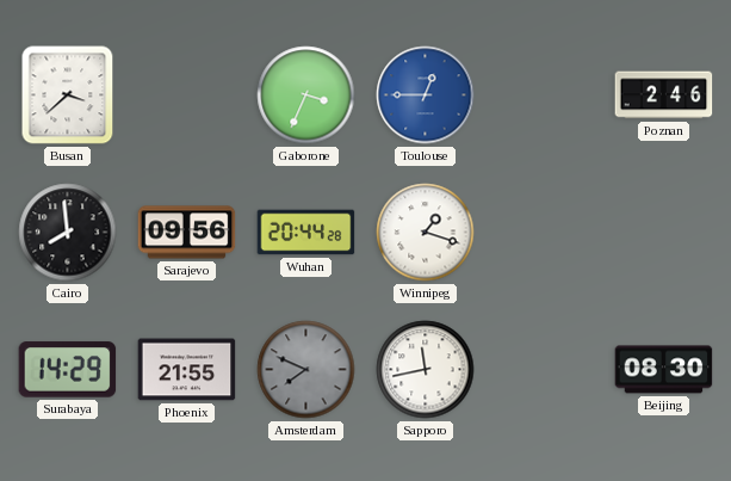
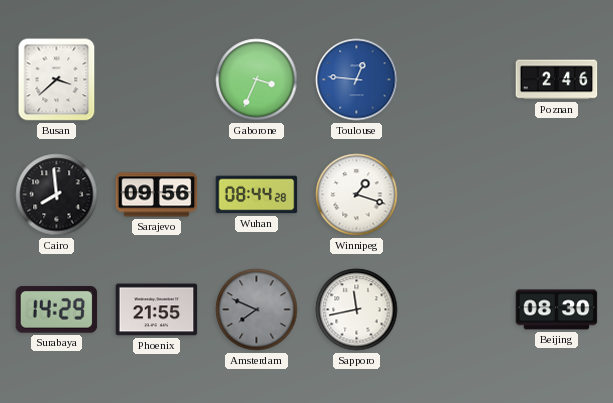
Toulouse: 12:45 -> 12:46
Wuhan: 20:44 -> 08:44
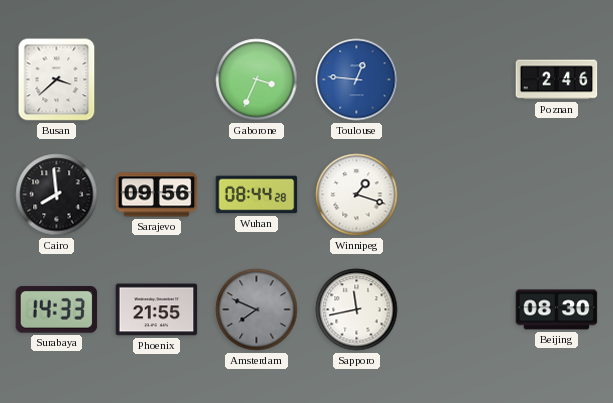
Surabaya: 14:29 -> 14:33
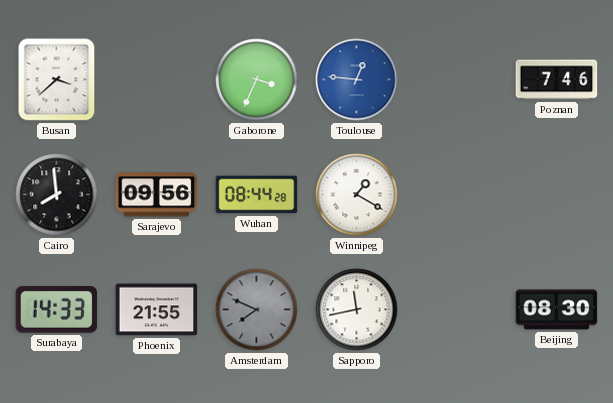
Poznan: 2:46 -> 7:46
Winnipeg: 1:18 -> 1:20
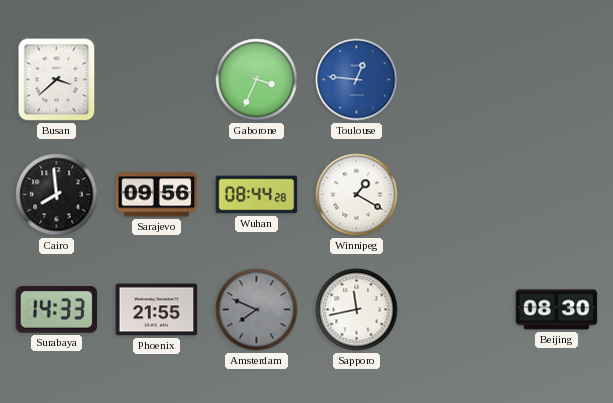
Poznan: 7:46 -> none
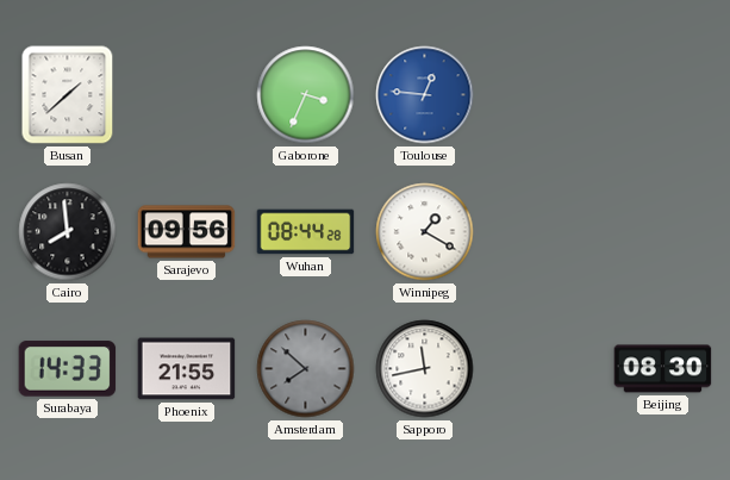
Busan: 3:38 -> 1:38
Amsterdam: 7:49 -> 7:52
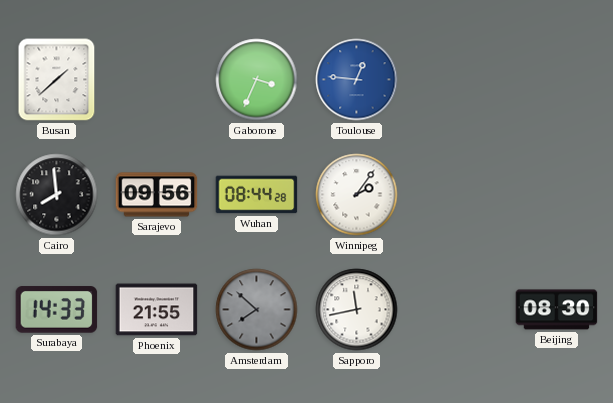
Winnipeg: 1:20 -> 2:06
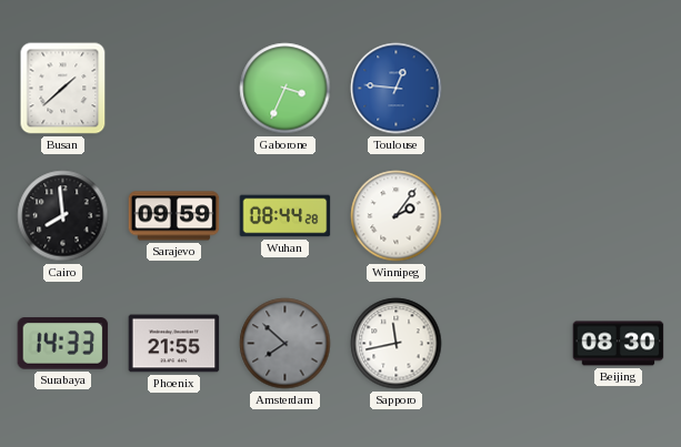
Sarajevo: 09:56 -> 09:59
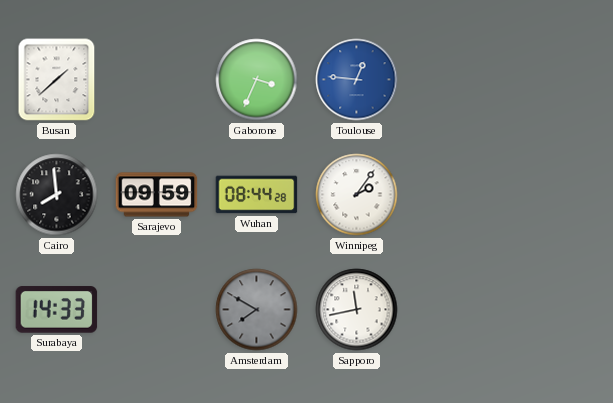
Phoenix: 21:55 -> none
Amsterdam: 7:52 -> 7:50
Beijing: 08:30 -> none
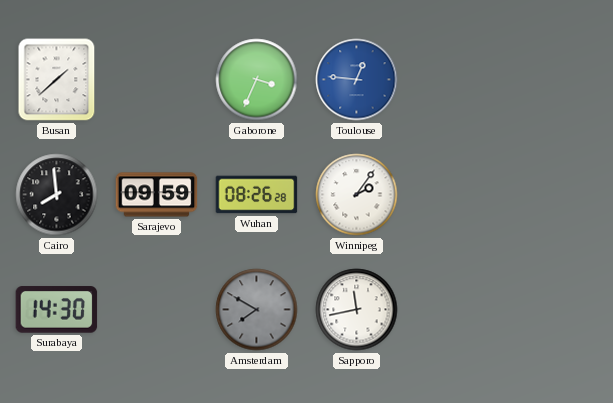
Wuhan: 08:44 -> 08:26
Surabaya: 14:33 -> 14:30
